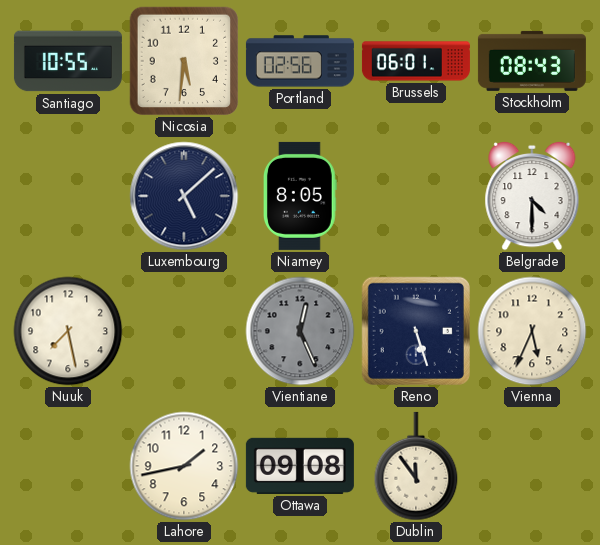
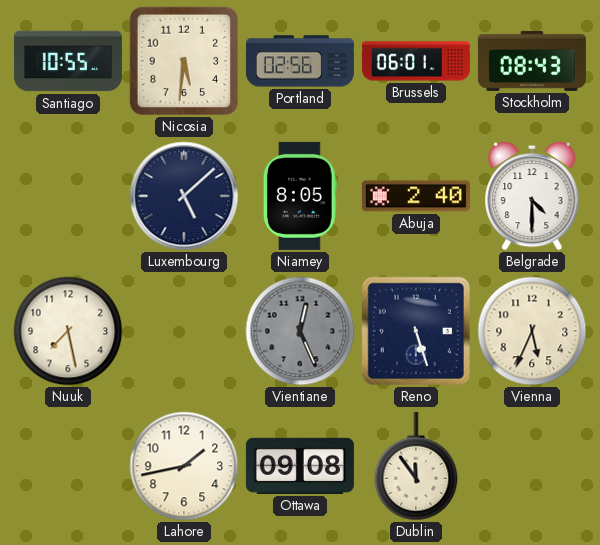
Abuja: none -> 2:40
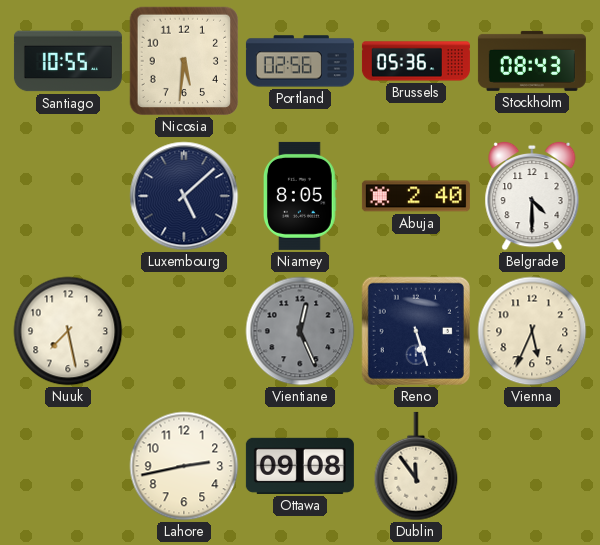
Brussels: 06:01 -> 05:36
Lahore: 1:43 -> 2:43
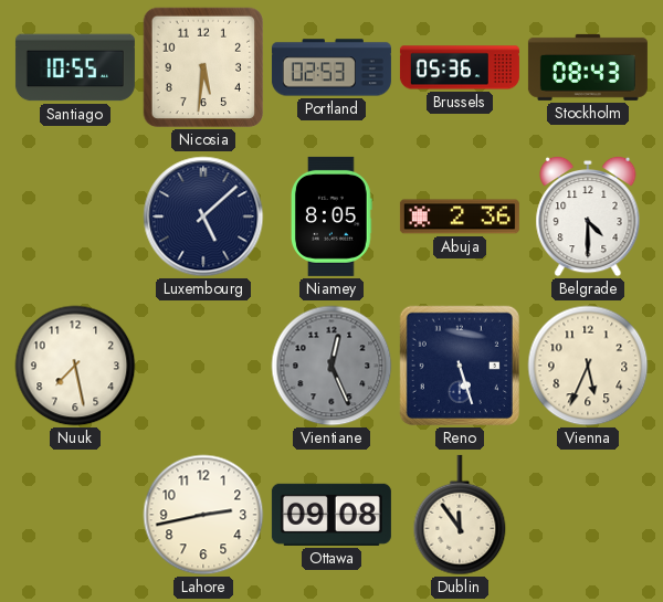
Portland: 02:56 -> 02:53
Abuja: 2:40 -> 2:36
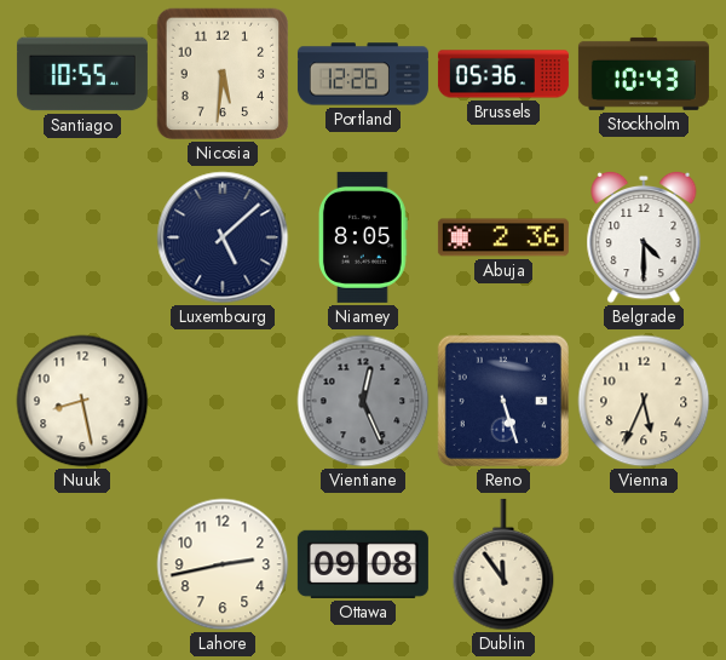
Portland: 02:53 -> 12:26
Stockholm: 08:43 -> 10:43
Nuuk: 7:28 -> 8:28
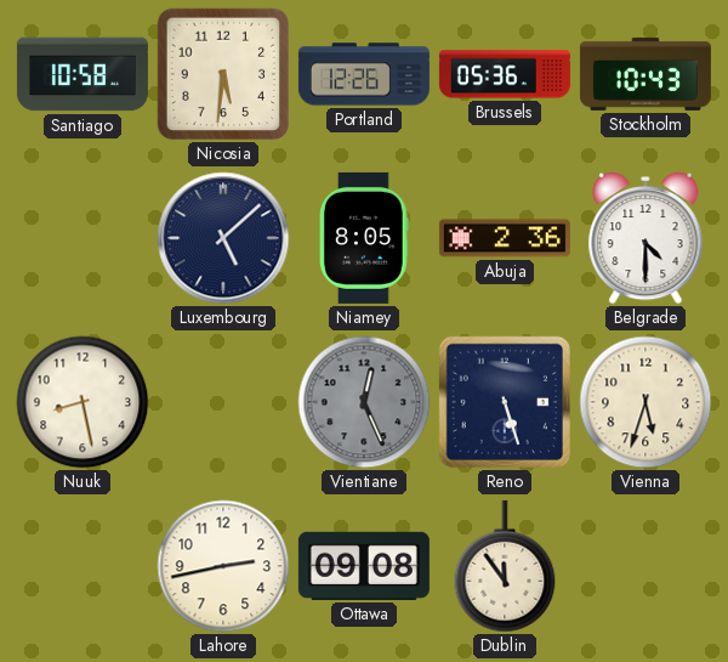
Santiago: 10:55 -> 10:58
Vienna: 5:34 -> 5:33
